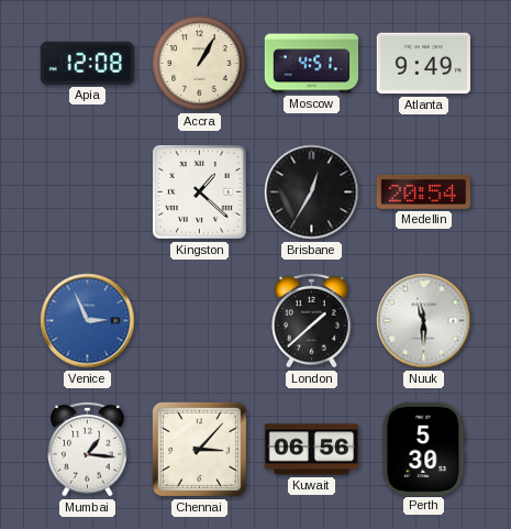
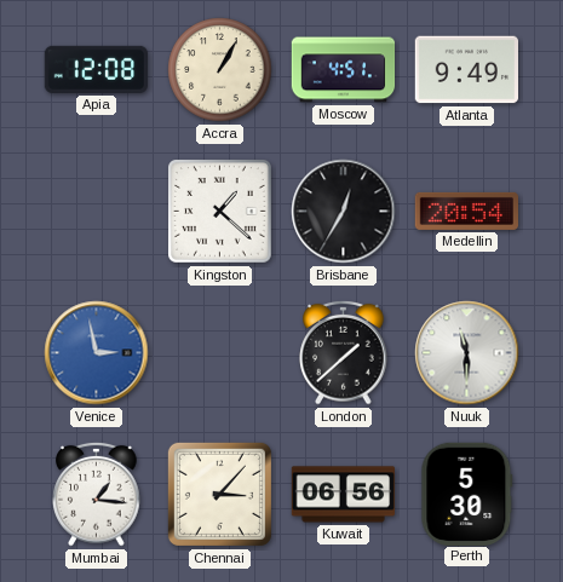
Venice: 2:56 -> 2:58
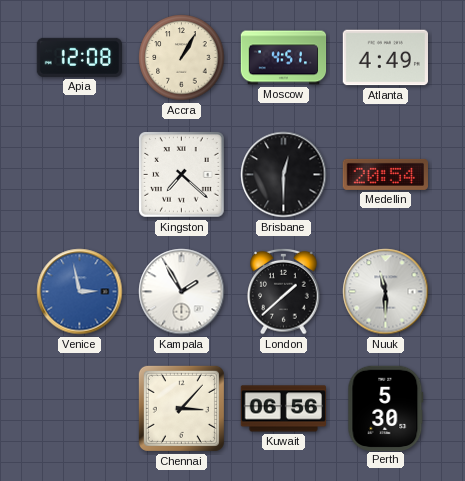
Atlanta: 9:49 -> 4:49
Kingston: 1:22 -> 7:22
Brisbane: 12:35 -> 12:30
Kampala: none -> 1:55
Mumbai: 1:16 -> none
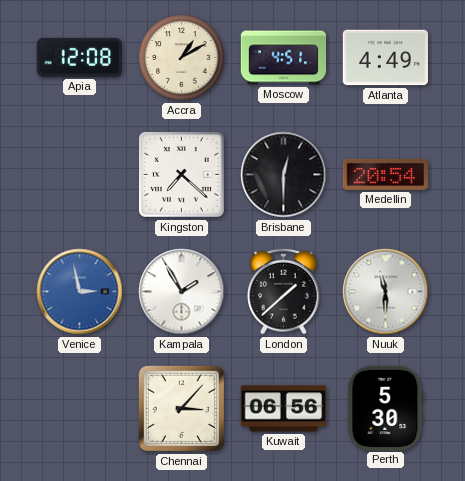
Accra: 1:05 -> 1:10
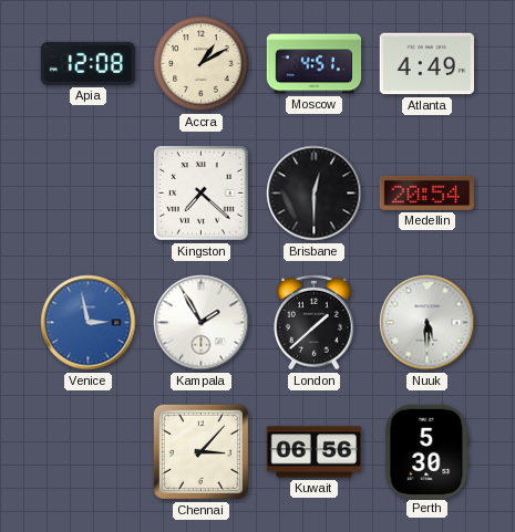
Nuuk: 11:30 -> 5:30
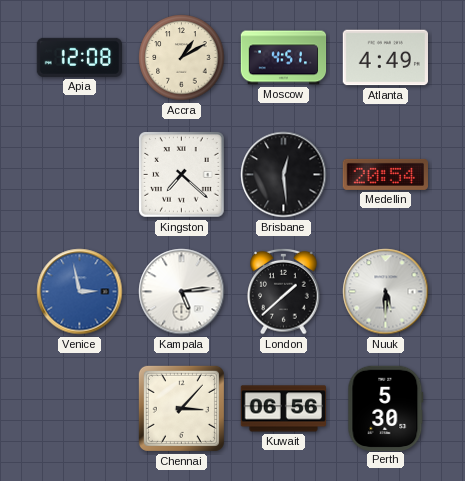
Brisbane: 12:30 -> 12:29
Kampala: 1:55 -> 5:14
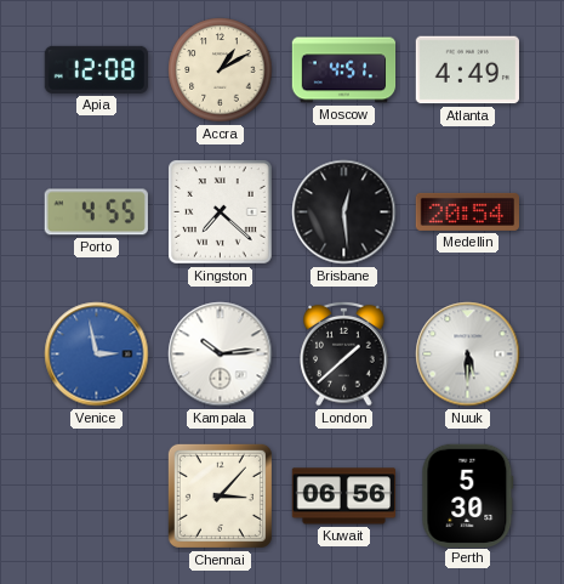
Porto: none -> 4:55
Kampala: 5:14 -> 10:14
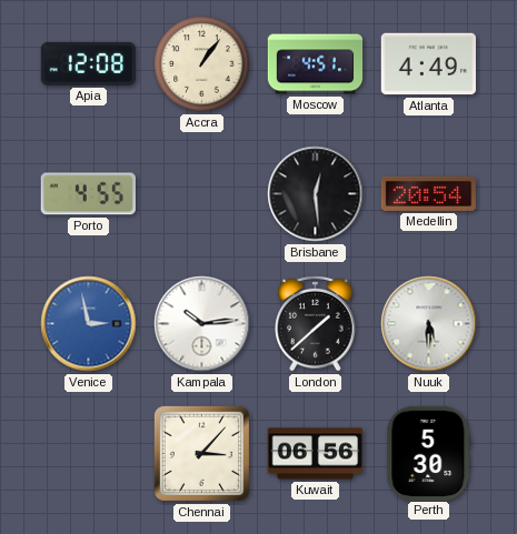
Accra: 1:10 -> 1:06
Kingston: 7:22 -> none
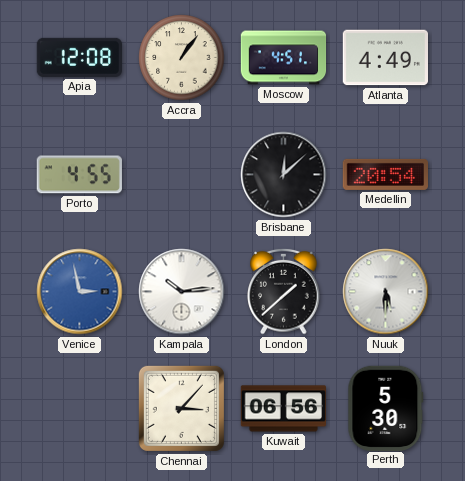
Brisbane: 12:29 -> 12:08
